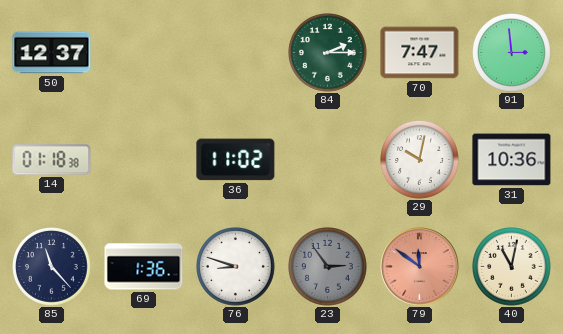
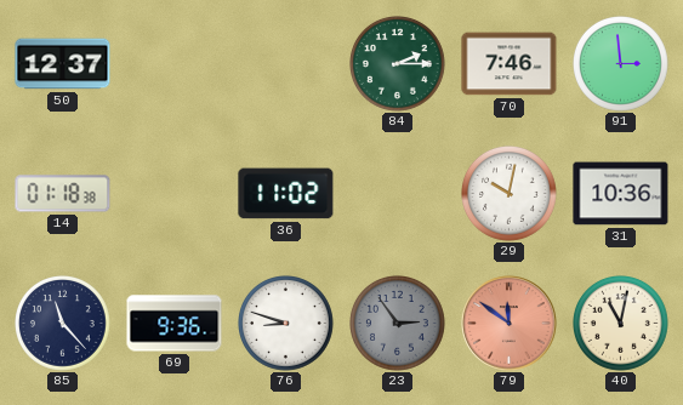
70: 7:47 -> 7:46
69: 1:36 -> 9:36
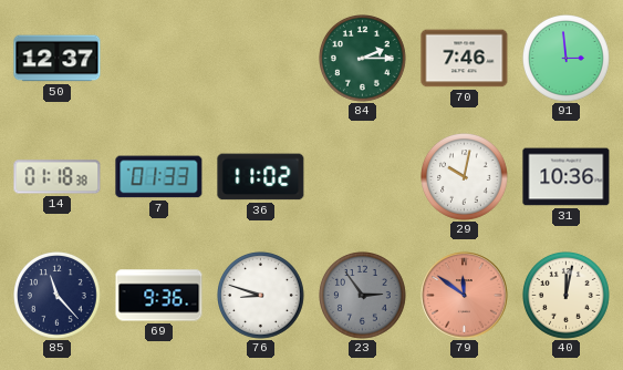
7: none -> 01:33
40: 11:02 -> 12:02
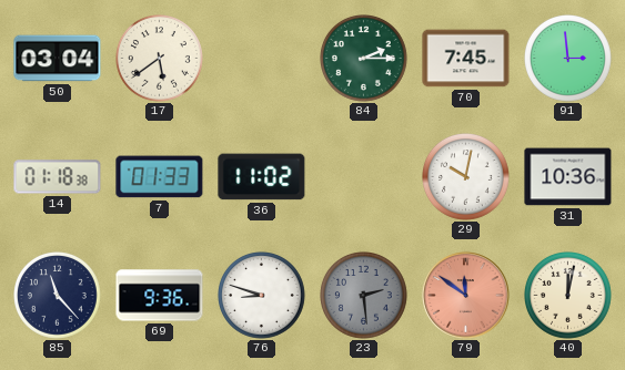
50: 12:37 -> 03:04
17: none -> 5:39
70: 7:46 -> 7:45
23: 2:54 -> 2:29
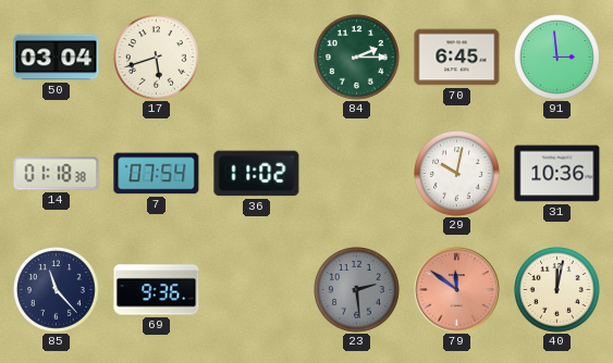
17: 5:39 -> 5:42
70: 7:45 -> 6:45
7: 01:33 -> 07:54
76: 8:48 -> none
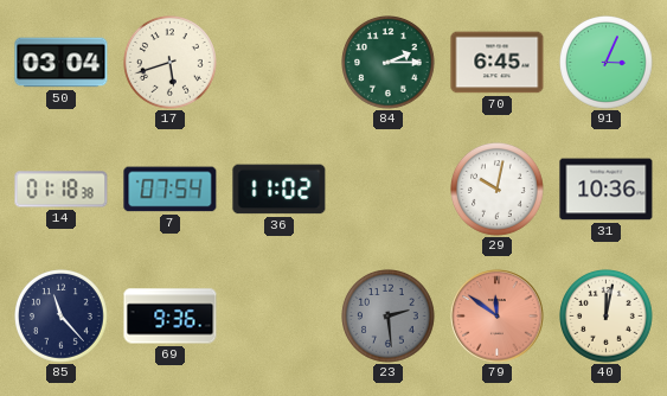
91: 2:59 -> 3:04
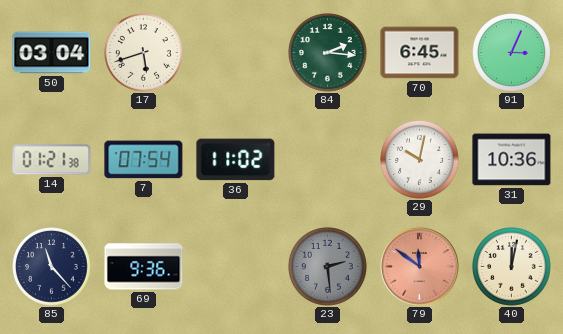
84: 2:15 -> 2:16
14: 01:18 -> 01:21
